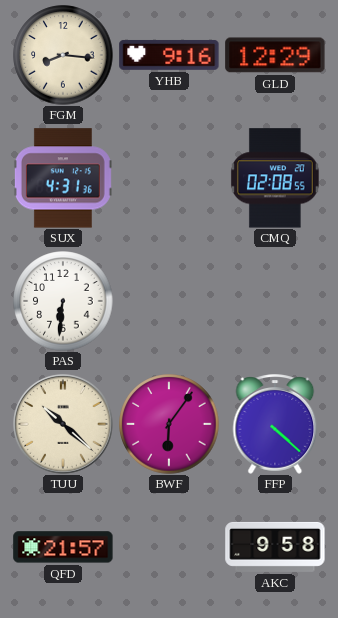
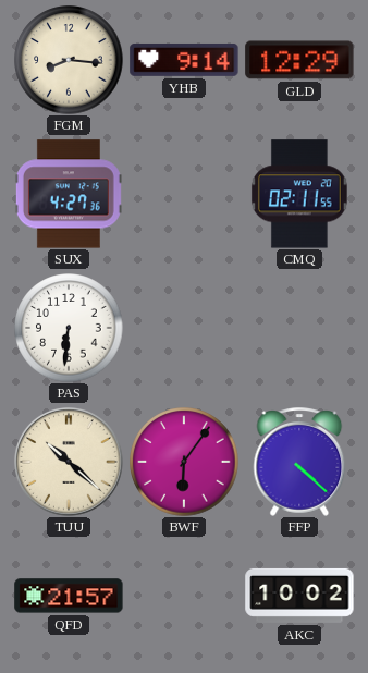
YHB: 9:16 -> 9:14
SUX: 4:31 -> 4:27
CMQ: 02:08 -> 02:11
AKC: 9:58 -> 10:02
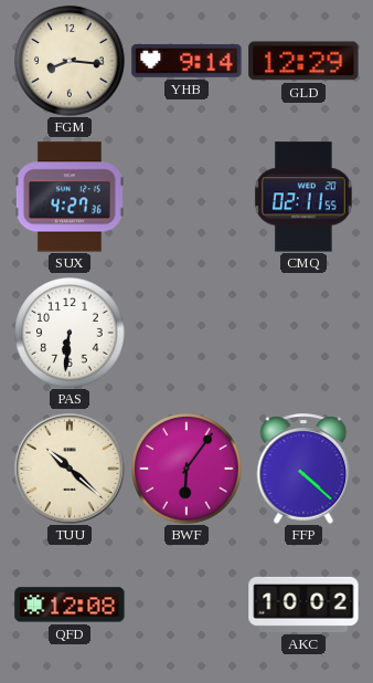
QFD: 21:57 -> 12:08
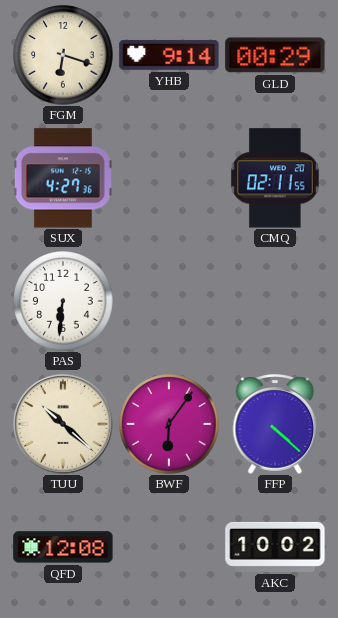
FGM: 8:16 -> 6:18
GLD: 12:29 -> 00:29
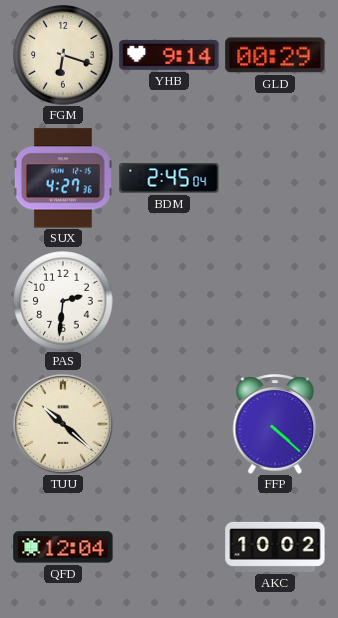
BDM: none -> 2:45
CMQ: 02:11 -> none
PAS: 6:31 -> 2:31
BWF: 6:06 -> none
QFD: 12:08 -> 12:04
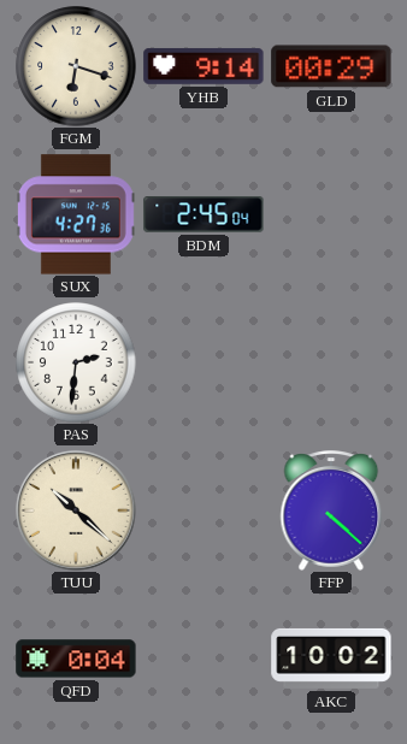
QFD: 12:04 -> 0:04
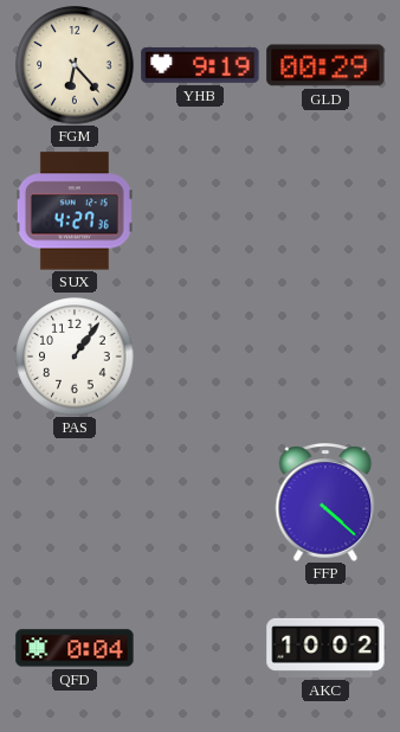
FGM: 6:18 -> 6:23
YHB: 9:14 -> 9:19
BDM: 2:45 -> none
PAS: 2:31 -> 1:06
TUU: 10:22 -> none
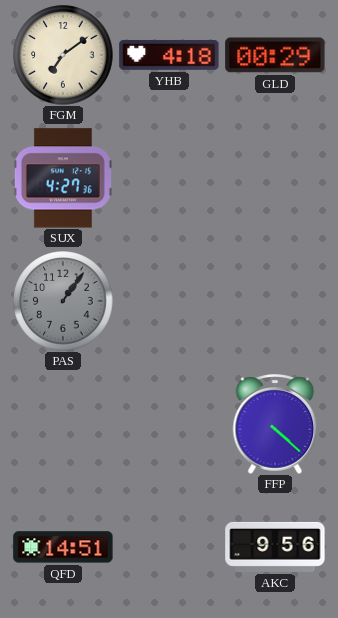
FGM: 6:23 -> 7:09
YHB: 9:19 -> 4:18
PAS dial: white -> grey
QFD: 0:04 -> 14:51
AKC: 10:02 -> 9:56
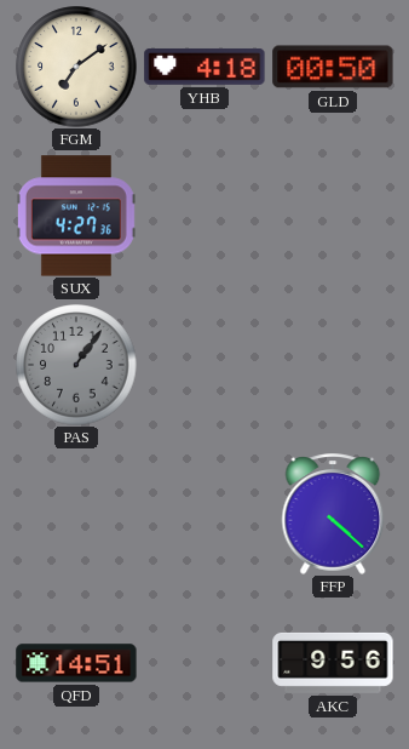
GLD: 00:29 -> 00:50
